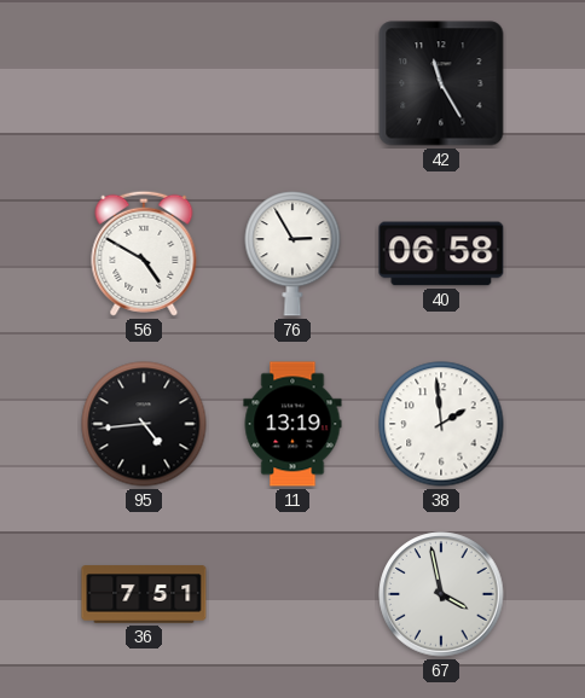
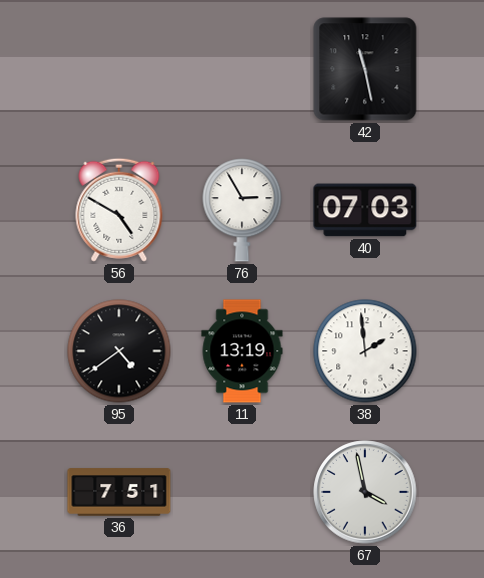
42: 11:25 -> 11:28
40: 06:58 -> 07:03
95: 4:44 -> 4:39
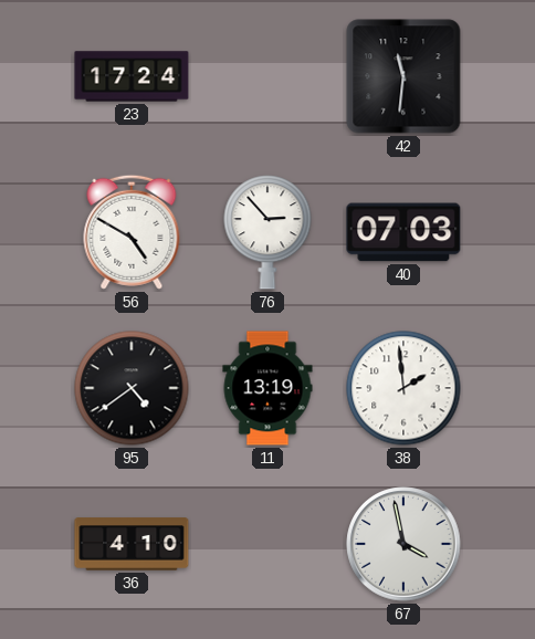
23: none -> 17:24
42: 11:28 -> 11:31
76: 2:55 -> 2:53
36: 7:51 -> 4:10
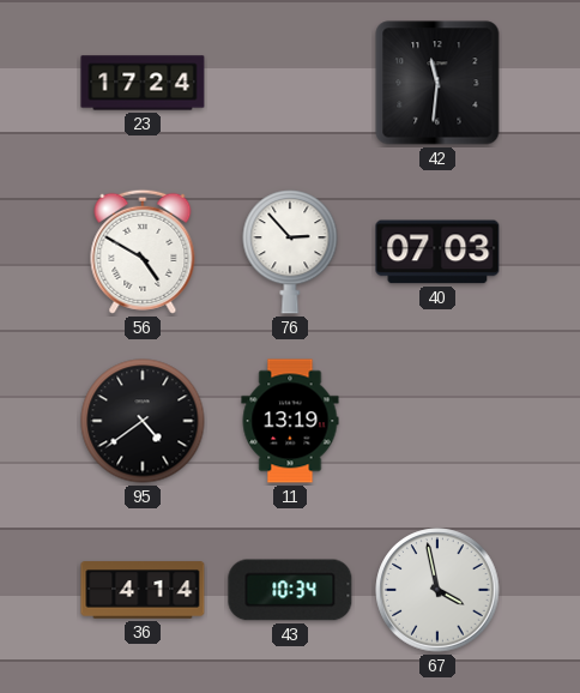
38: 1:59 -> none
36: 4:10 -> 4:14
43: none -> 10:34
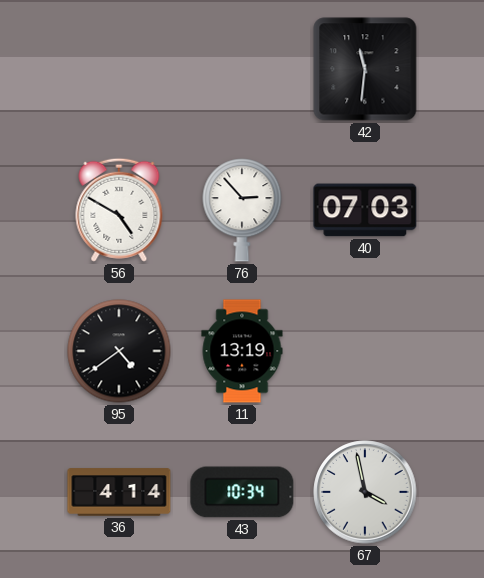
23: 17:24 -> none
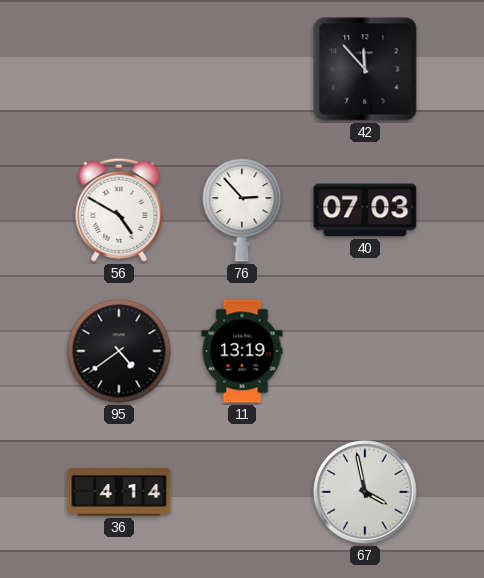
42: 11:31 -> 11:53
43: 10:34 -> none
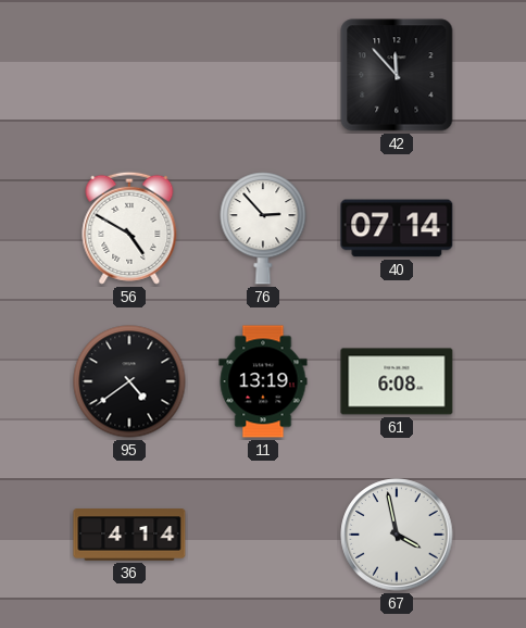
40: 07:03 -> 07:14
61: none -> 6:08
